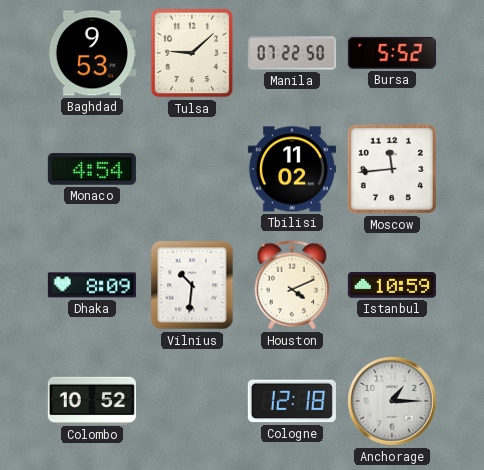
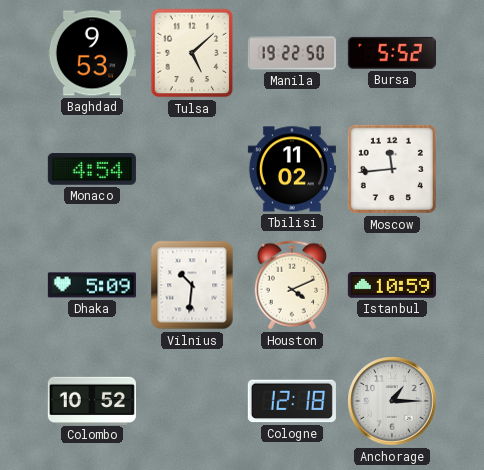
Tulsa: 9:08 -> 5:08
Manila: 07:22 -> 19:22
Dhaka: 8:09 -> 5:09
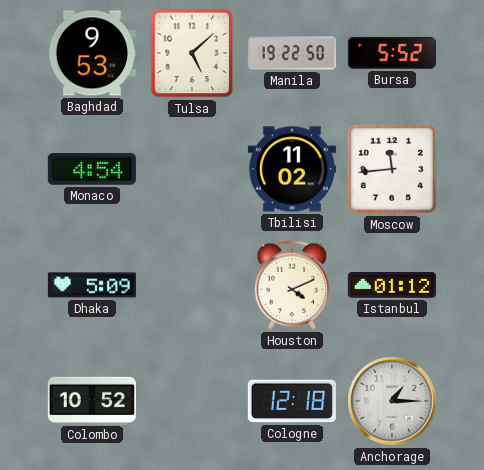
Vilnius: 10:31 -> none
Istanbul: 10:59 -> 01:12
